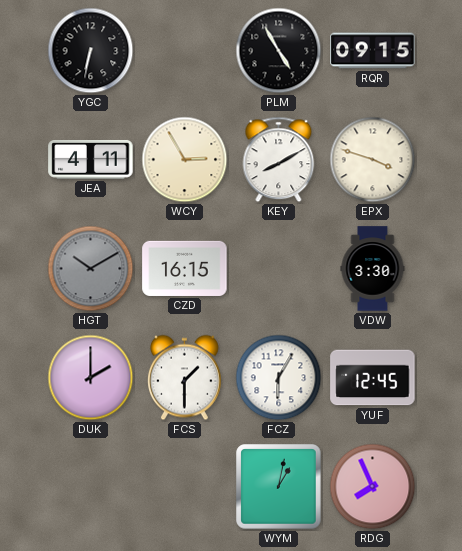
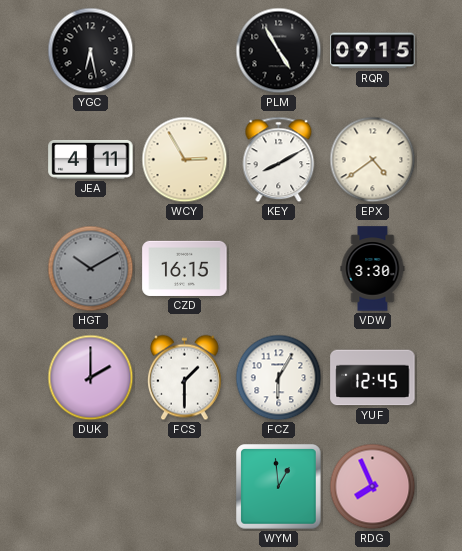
YGC: 6:32 -> 6:28
EPX: 3:48 -> 4:39
WYM: 1:02 -> 12:59
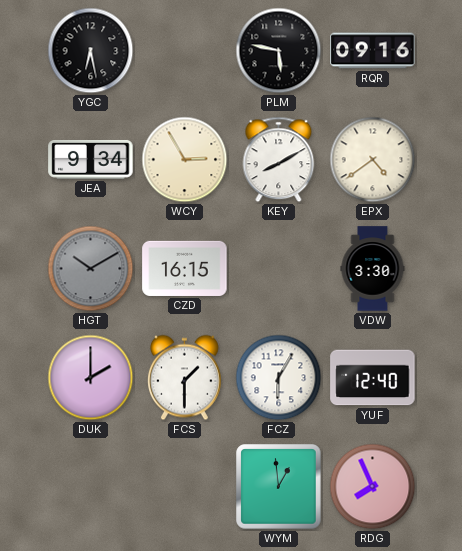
PLM: 4:55 -> 5:47
RQR: 09:15 -> 09:16
JEA: 4:11 -> 9:34
YUF: 12:45 -> 12:40
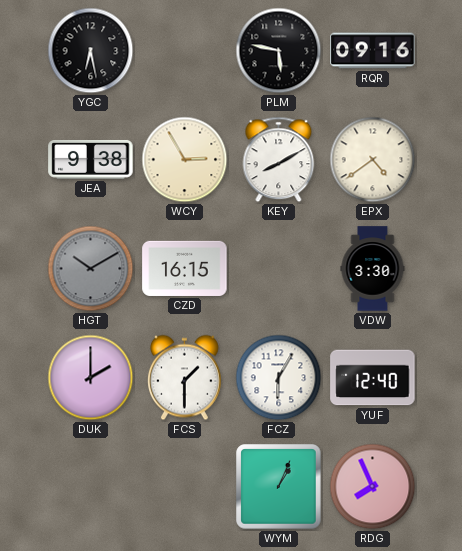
JEA: 9:34 -> 9:38
WYM: 12:59 -> 1:04
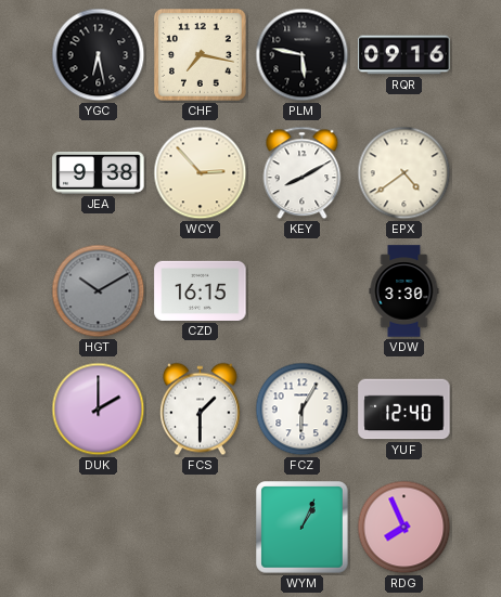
CHF: none -> 7:17
WCY: 2:55 -> 2:53
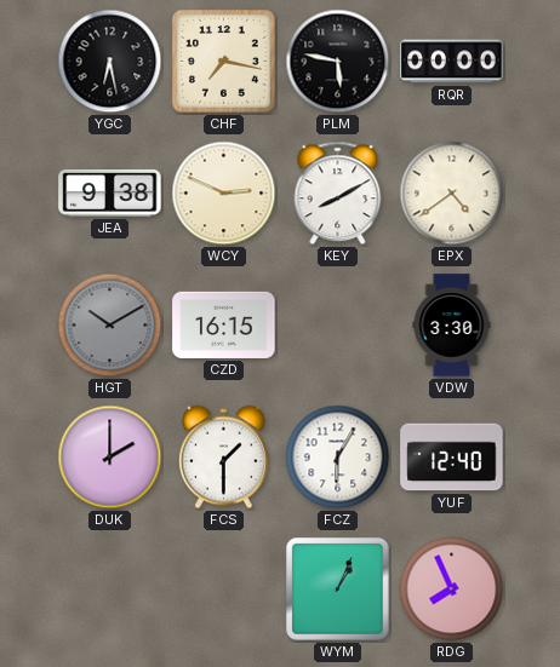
RQR: 09:16 -> 00:00
WCY: 2:53 -> 2:49
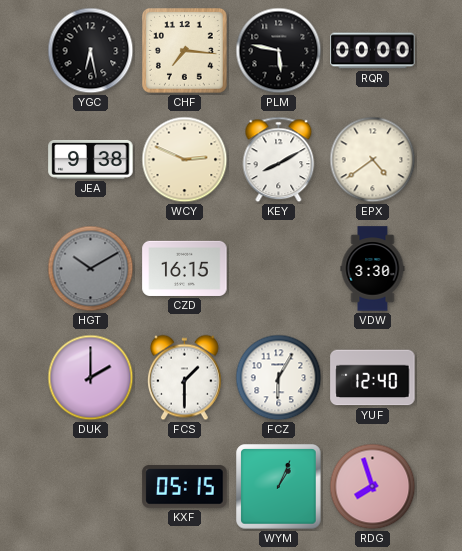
CHF: 7:17 -> 7:16
KXF: none -> 05:15
RDG: 7:56 -> 7:57
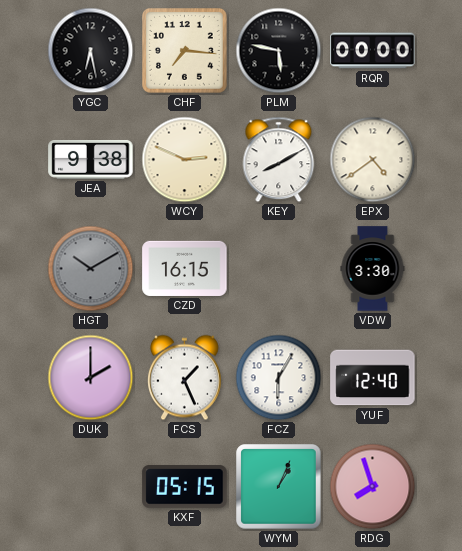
FCS: 1:30 -> 1:26
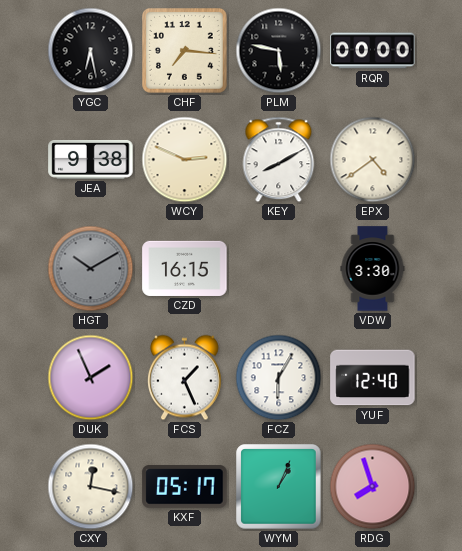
DUK: 2:00 -> 1:56
CXY: none -> 12:17
KXF: 05:15 -> 05:17
